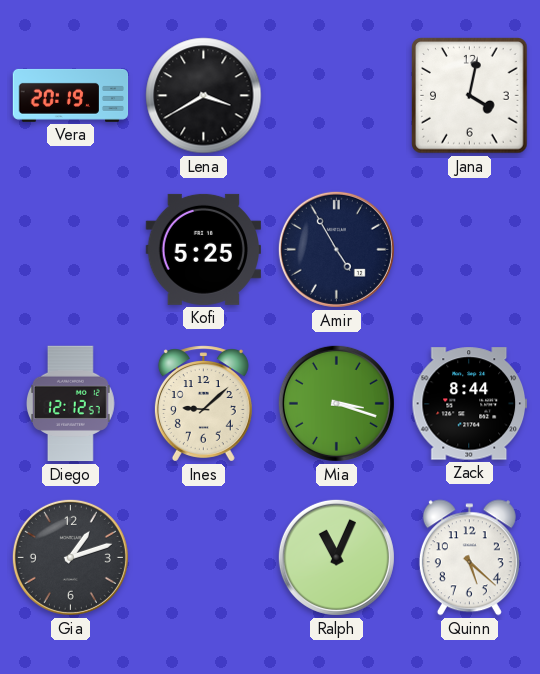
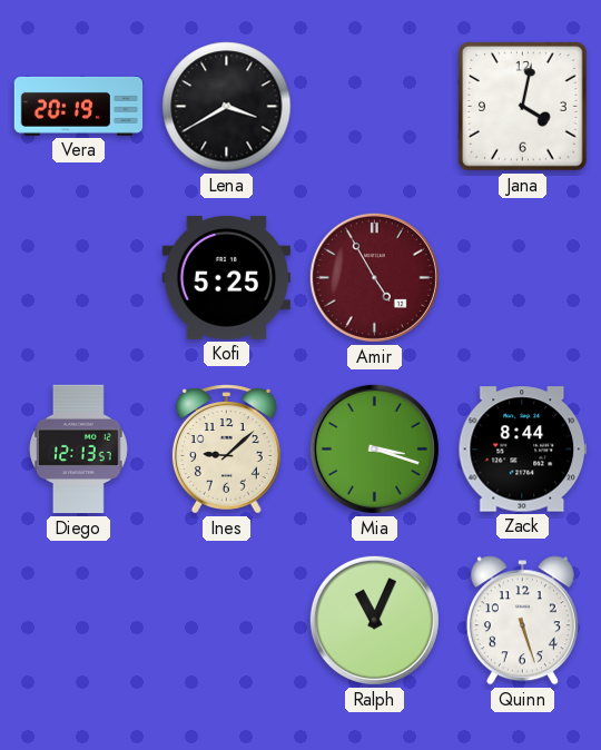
Amir dial: navy -> burgundy
Diego: 12:12 -> 12:13
Gia: 1:12 -> none
Quinn: 5:22 -> 5:27
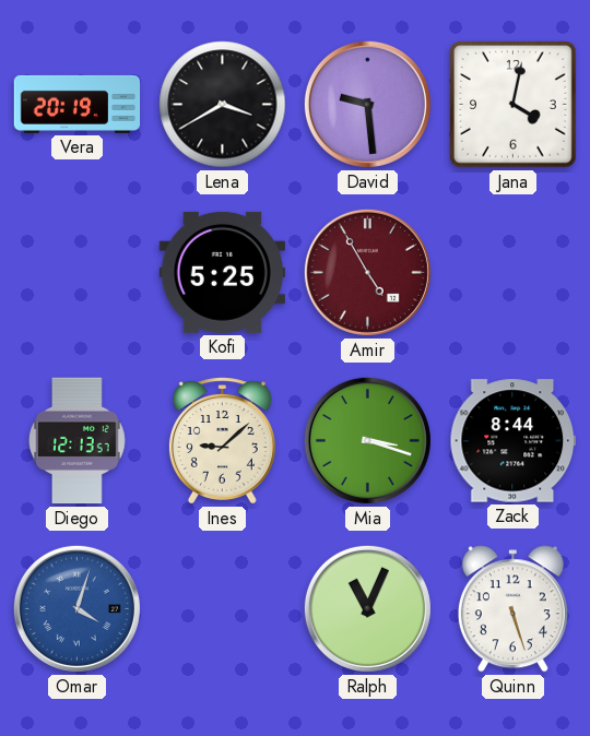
David: none -> 9:29
Omar: none -> 4:03
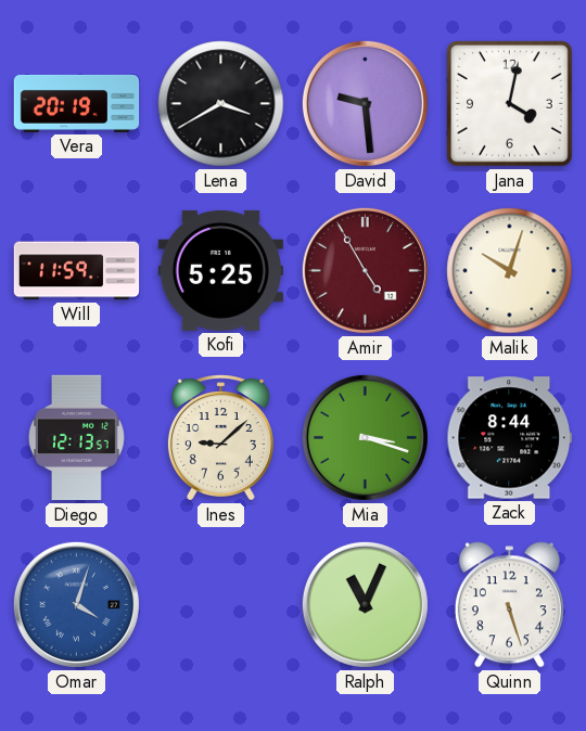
Will: none -> 11:59
Malik: none -> 10:03
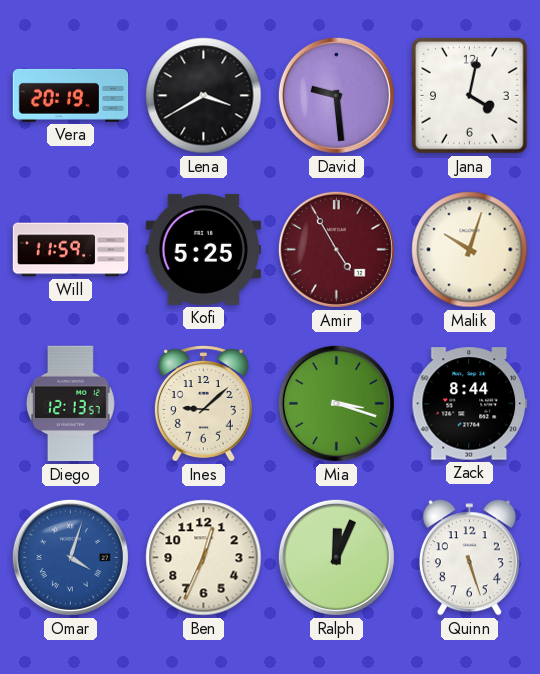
Ben: none -> 12:34
Ralph: 11:04 -> 12:04
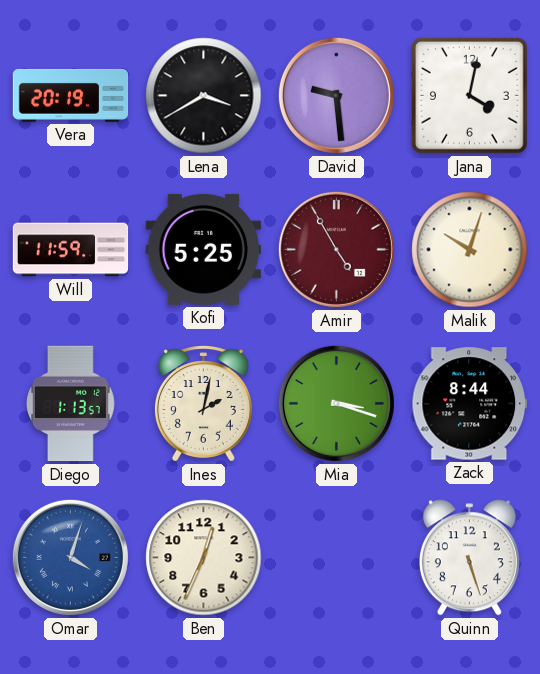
Diego: 12:13 -> 1:13
Ines: 9:08 -> 2:02
Ralph: 12:04 -> none
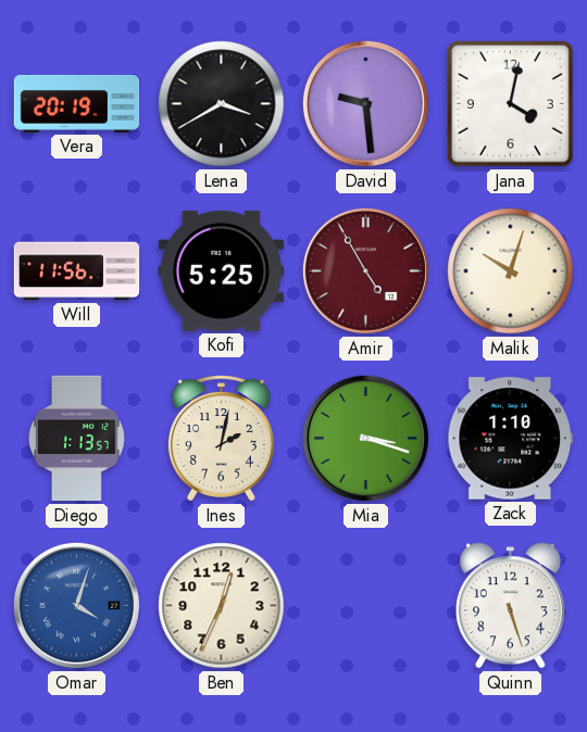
Will: 11:59 -> 11:56
Zack: 8:44 -> 1:10
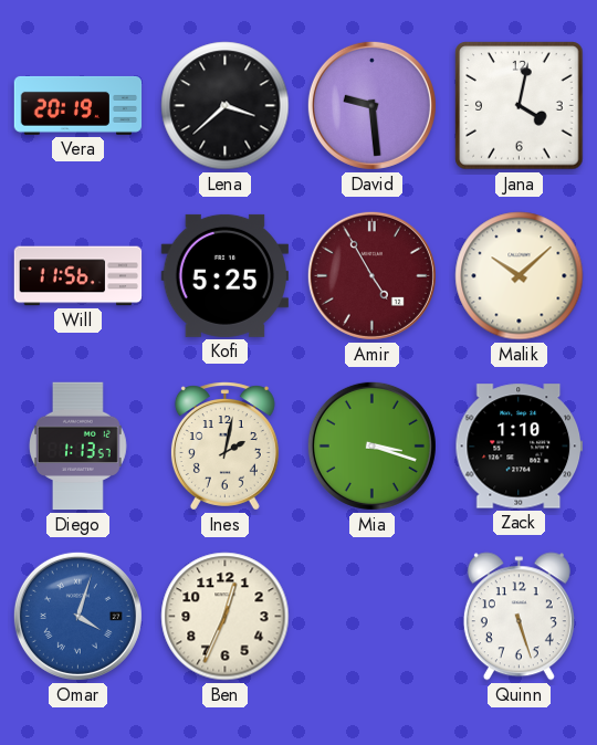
Lena: 3:40 -> 3:38
Malik: 10:03 -> 10:08
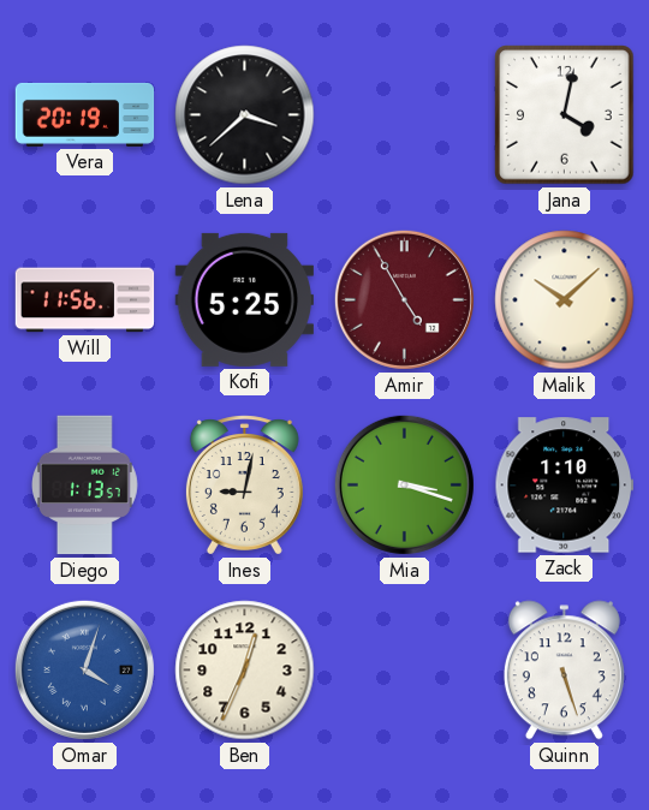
David: 9:29 -> none
Ines: 2:02 -> 9:02
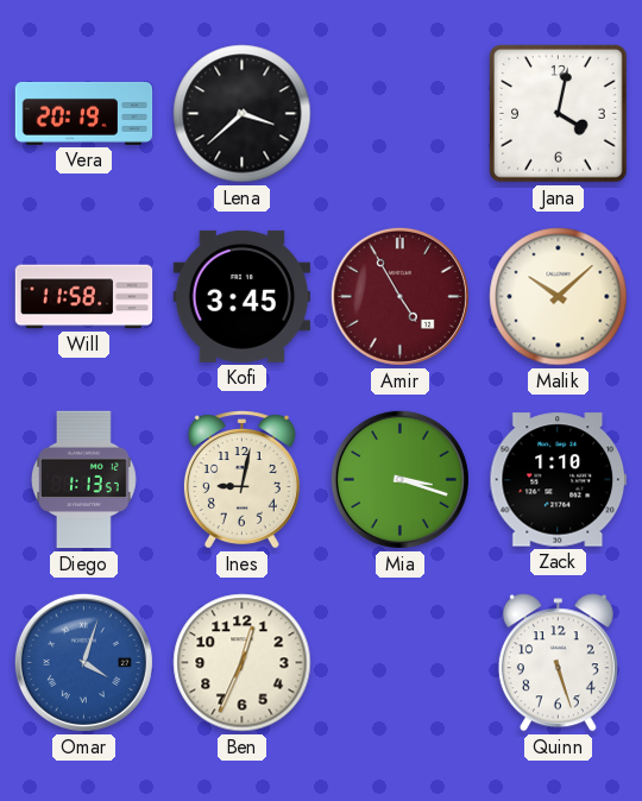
Will: 11:56 -> 11:58
Kofi: 5:25 -> 3:45
